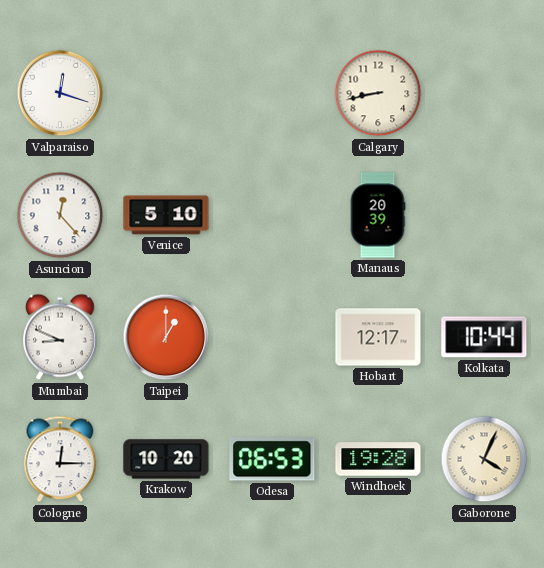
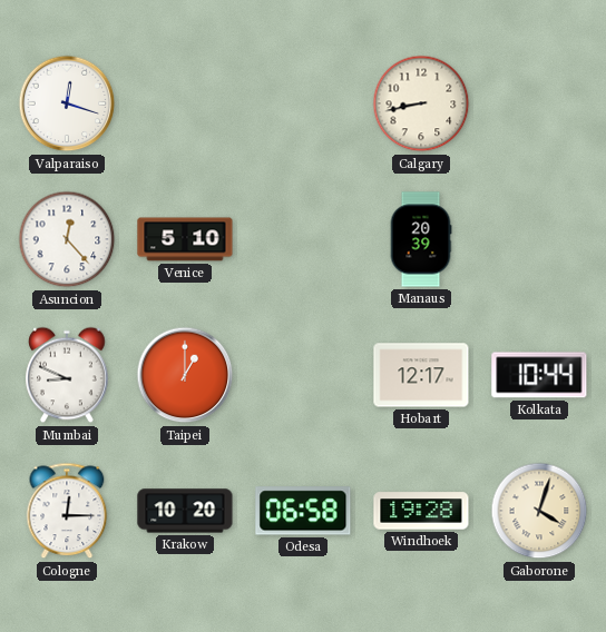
Odesa: 06:53 -> 06:58
Gaborone: 4:04 -> 4:03
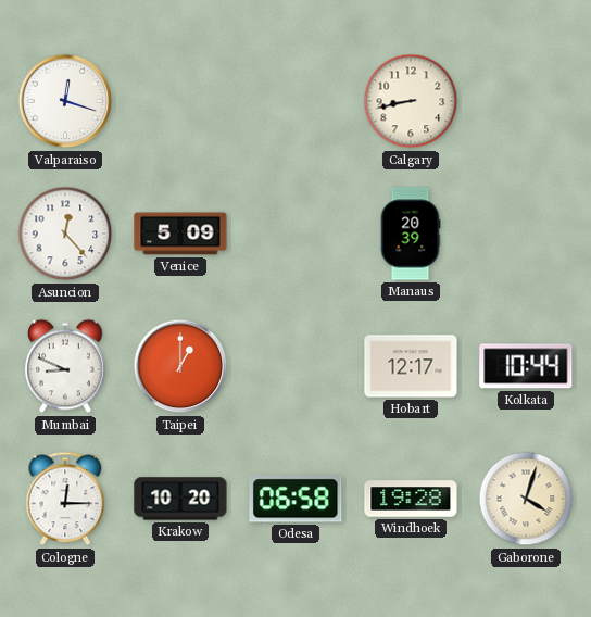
Venice: 5:10 -> 5:09
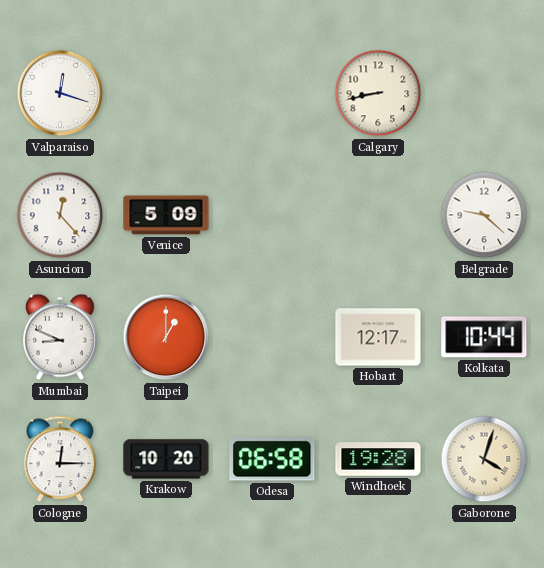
Manaus: 20:39 -> none
Belgrade: none -> 9:22
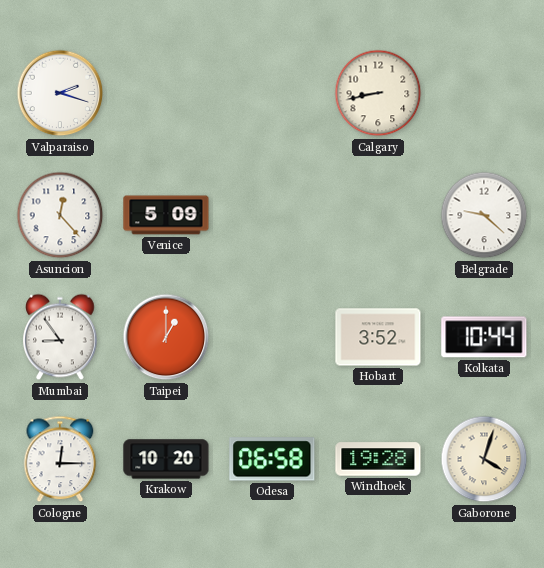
Valparaiso: 12:18 -> 2:18
Mumbai: 8:49 -> 8:54
Hobart: 12:17 -> 3:52
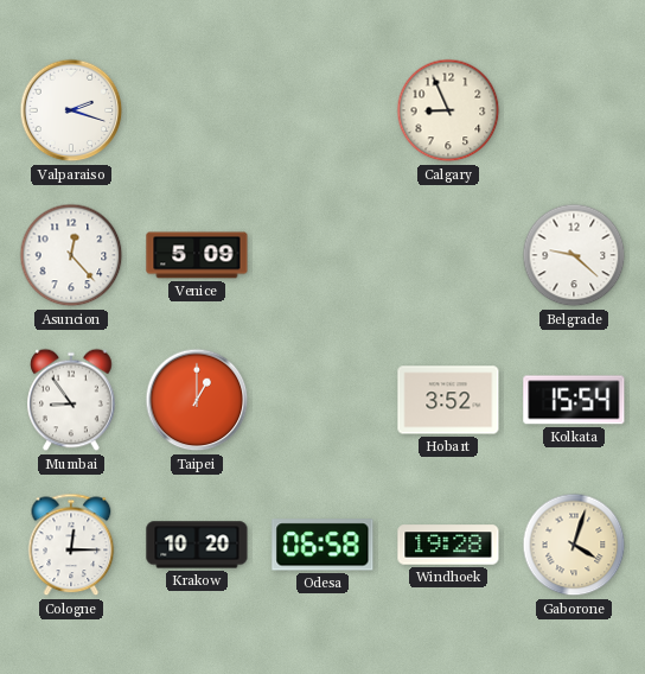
Calgary: 8:43 -> 8:56
Kolkata: 10:44 -> 15:54
